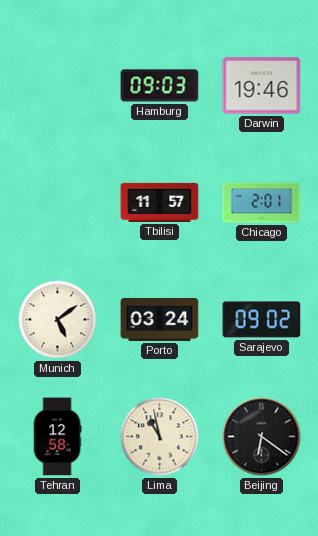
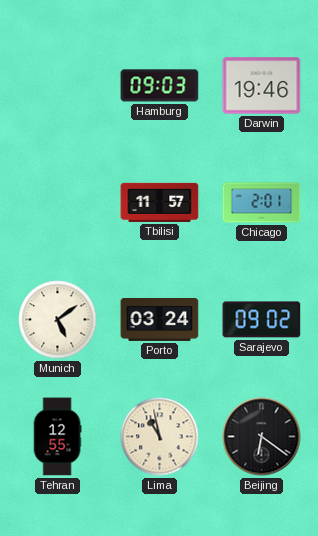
Tehran: 12:58 -> 12:55
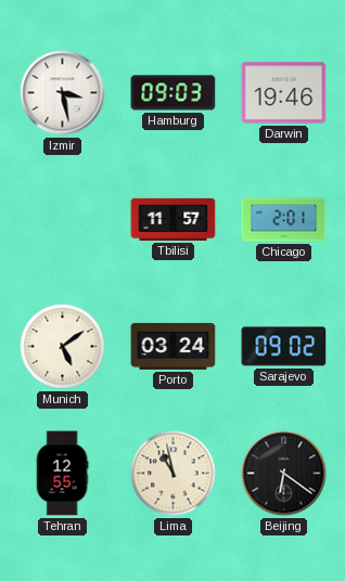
Izmir: none -> 3:28
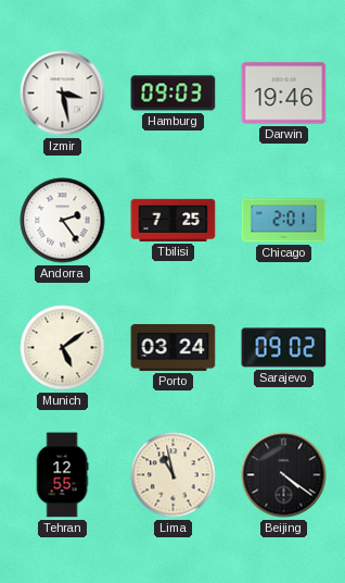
Andorra: none -> 2:24
Tbilisi: 11:57 -> 7:25
Beijing: 6:21 -> 4:21
